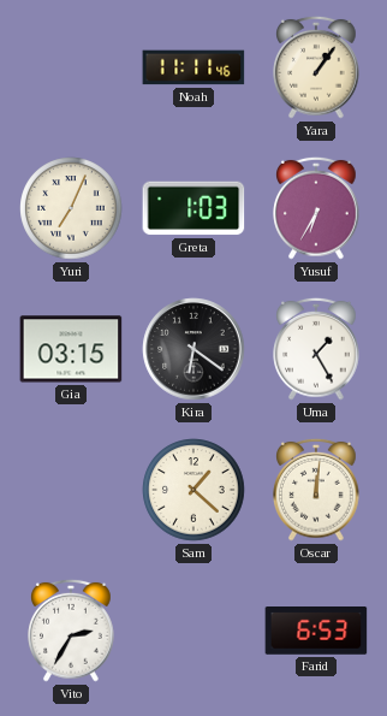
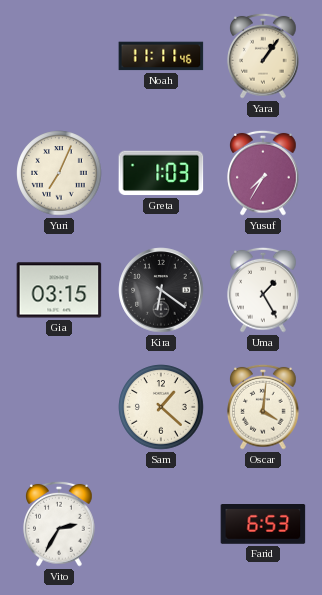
Yusuf: 6:35 -> 7:35
Oscar: 12:01 -> 4:01
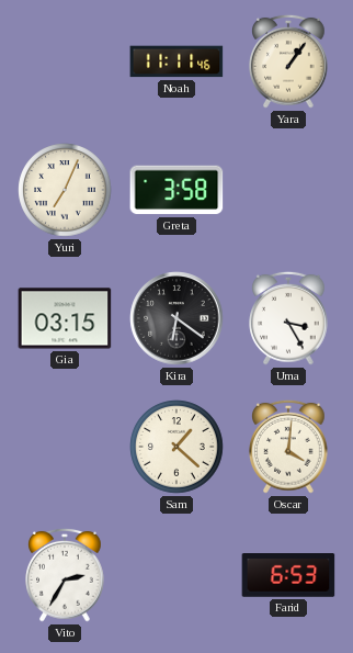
Greta: 1:03 -> 3:58
Yusuf: 7:35 -> none
Uma: 1:25 -> 3:25
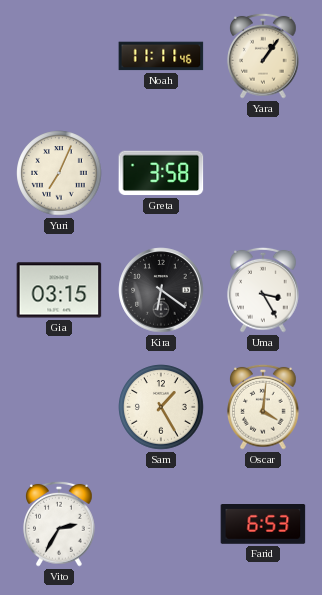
Sam: 1:22 -> 1:25
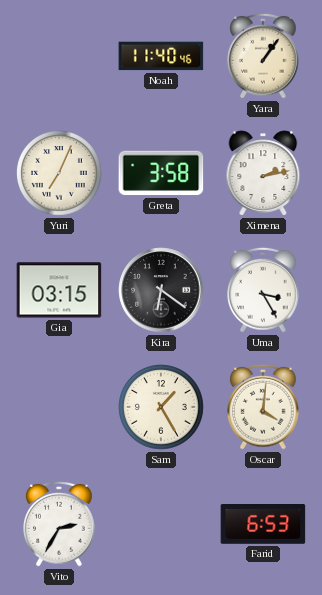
Noah: 11:11 -> 11:40
Ximena: none -> 2:13
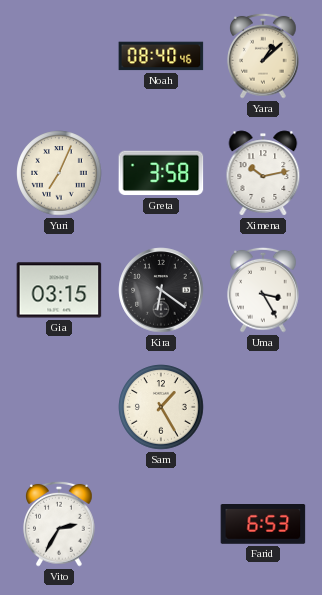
Noah: 11:40 -> 08:40
Yara: 1:06 -> 1:08
Ximena: 2:13 -> 10:13
Oscar: 4:01 -> none
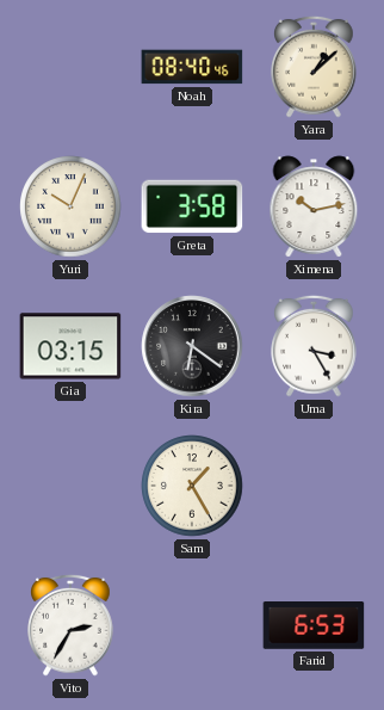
Yuri: 7:04 -> 10:04
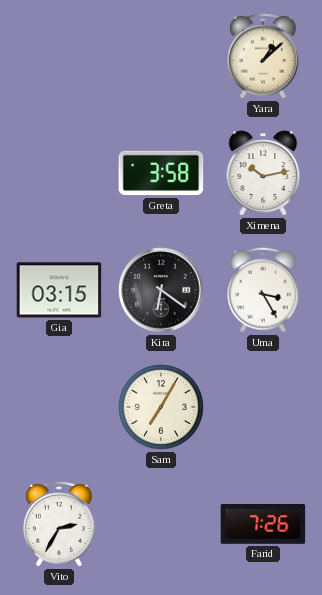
Noah: 08:40 -> none
Yuri: 10:04 -> none
Sam: 1:25 -> 7:05
Farid: 6:53 -> 7:26
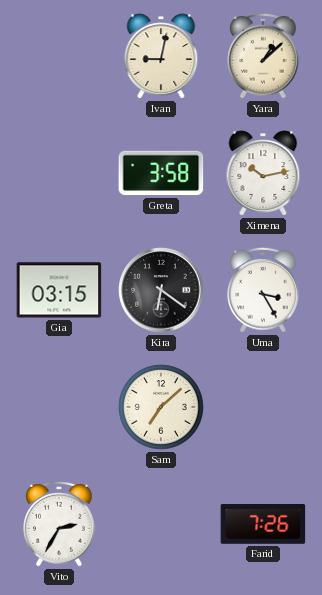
Ivan: none -> 9:02
Sam: 7:05 -> 7:08
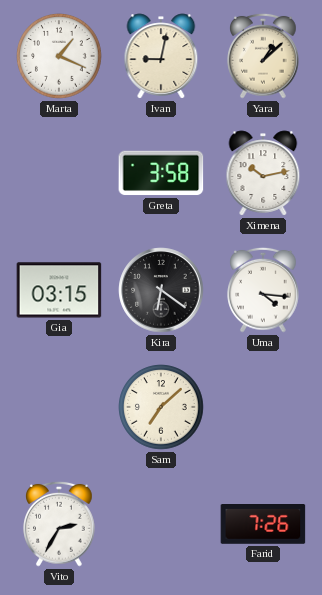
Marta: none -> 1:19
Uma: 3:25 -> 4:16
